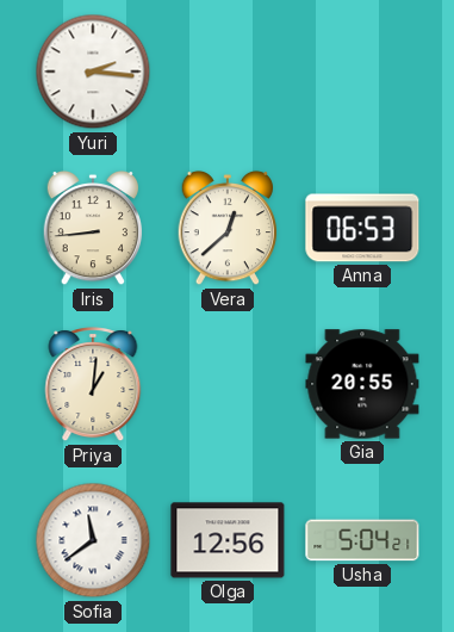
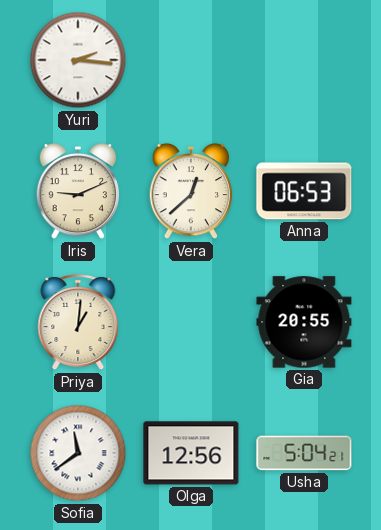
Iris: 8:44 -> 9:11
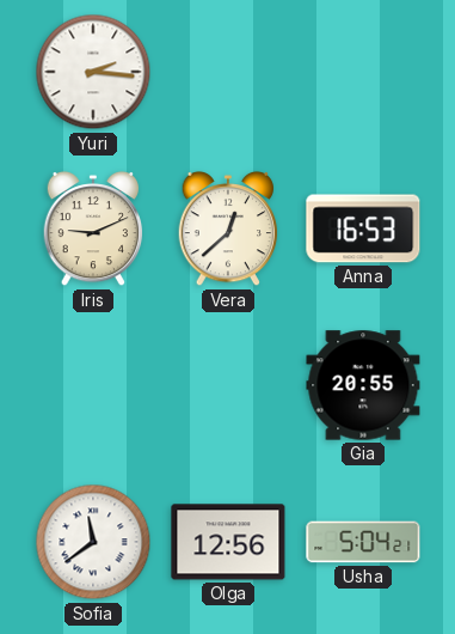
Anna: 06:53 -> 16:53
Priya: 1:01 -> none
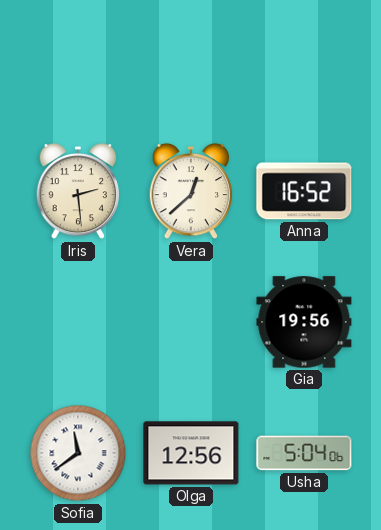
Yuri: 2:16 -> none
Iris: 9:11 -> 2:29
Anna: 16:53 -> 16:52
Gia: 20:55 -> 19:56
Usha: 5:04:21 -> 5:04:06
